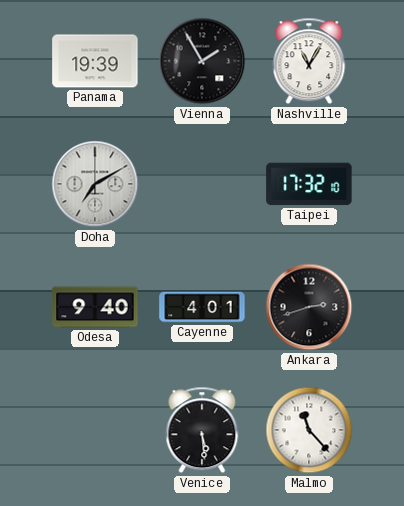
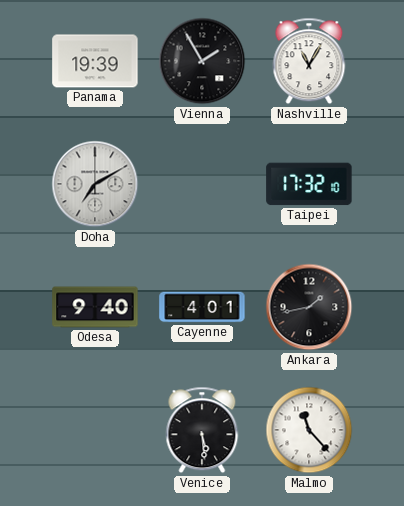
Ankara: 2:42 -> 1:43
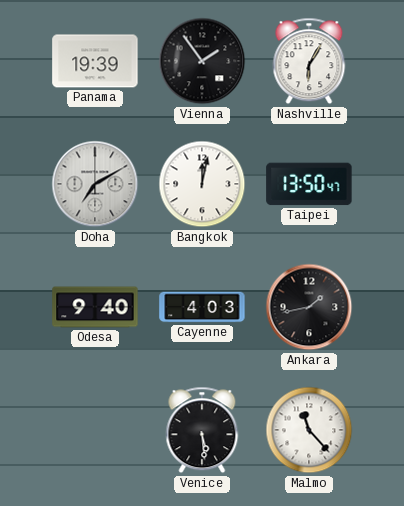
Vienna: 1:55 -> 1:54
Nashville: 11:05 -> 6:05
Bangkok: none -> 12:02
Taipei: 17:32 -> 13:50
Cayenne: 4:01 -> 4:03
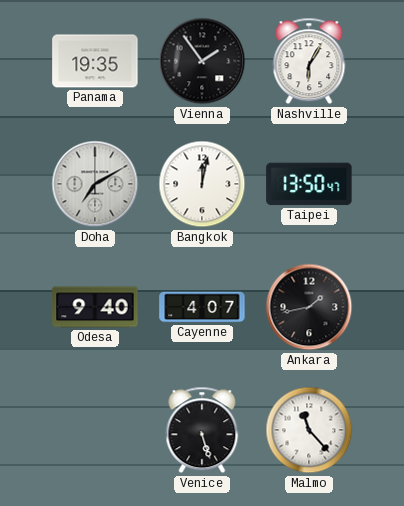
Panama: 19:39 -> 19:35
Cayenne: 4:03 -> 4:07
Venice: 5:29 -> 5:27
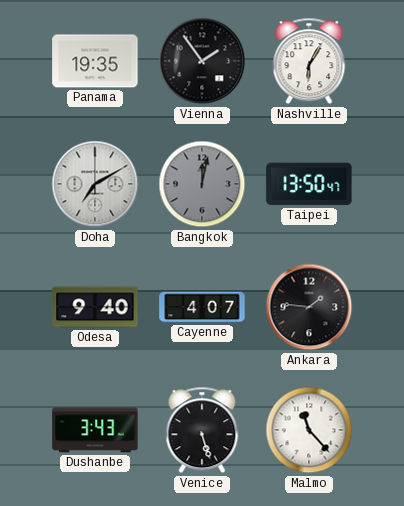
Bangkok dial: white -> grey
Ankara: 1:43 -> 1:46
Dushanbe: none -> 3:43
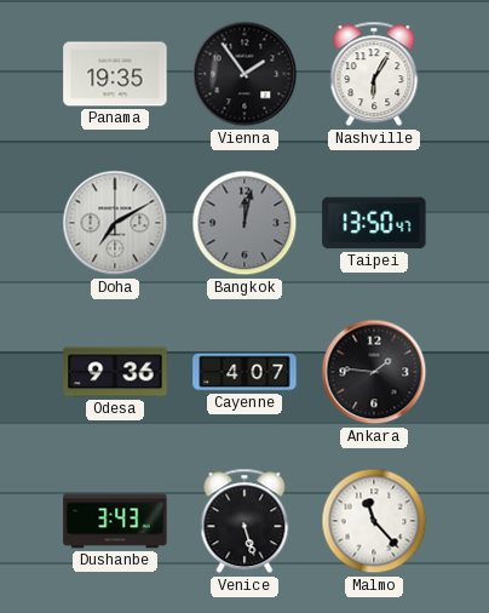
Odesa: 9:40 -> 9:36
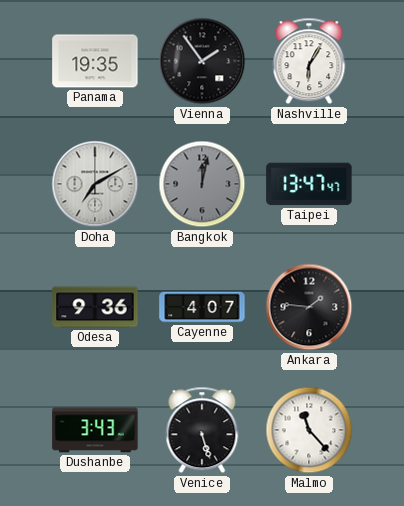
Taipei: 13:50 -> 13:47
